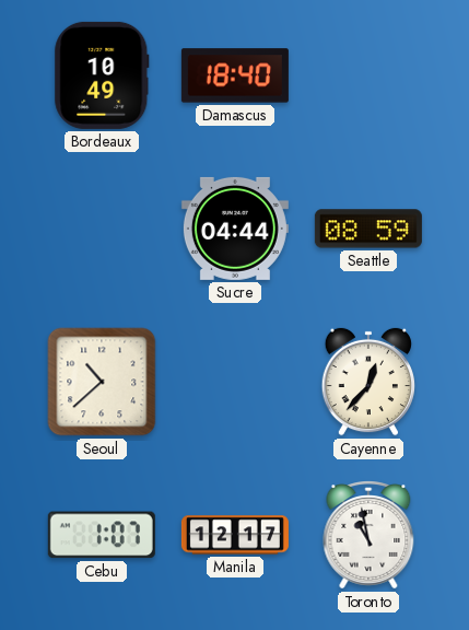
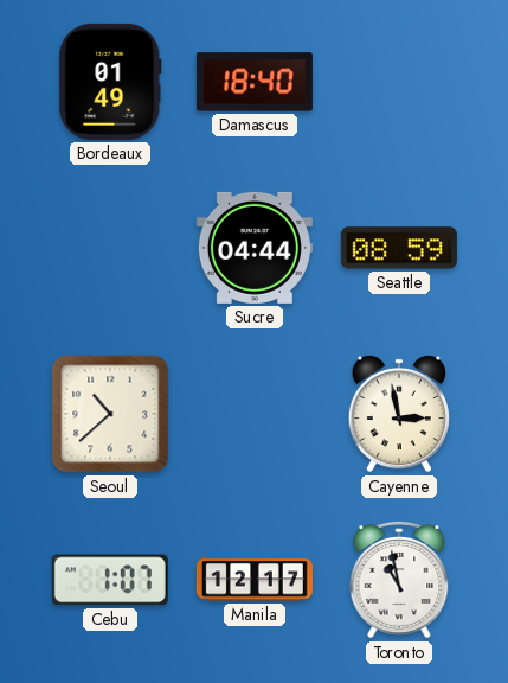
Bordeaux: 10:49 -> 01:49
Cayenne: 12:37 -> 2:58
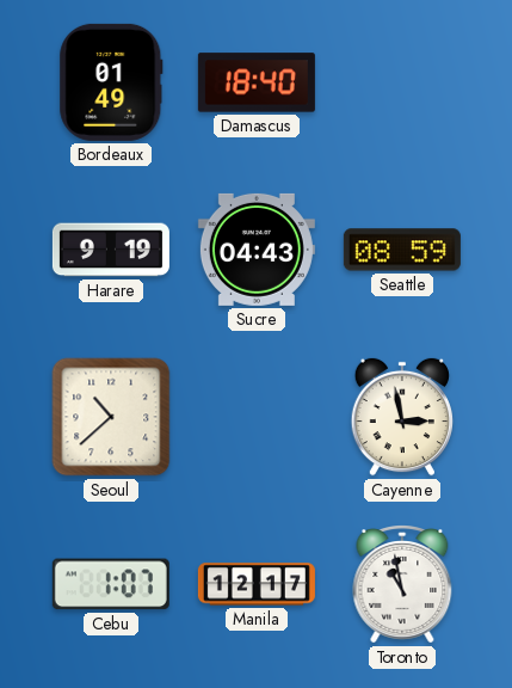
Harare: none -> 9:19
Sucre: 04:44 -> 04:43
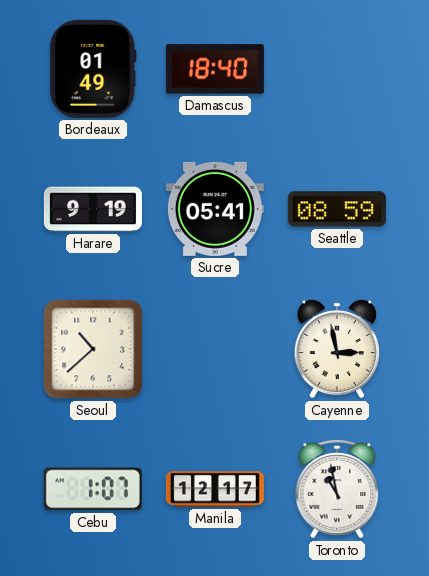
Sucre: 04:43 -> 05:41
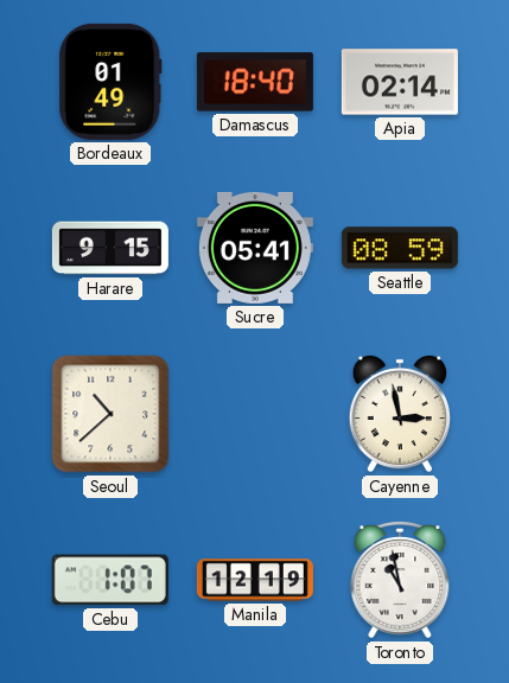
Apia: none -> 02:14
Harare: 9:19 -> 9:15
Manila: 12:17 -> 12:19
